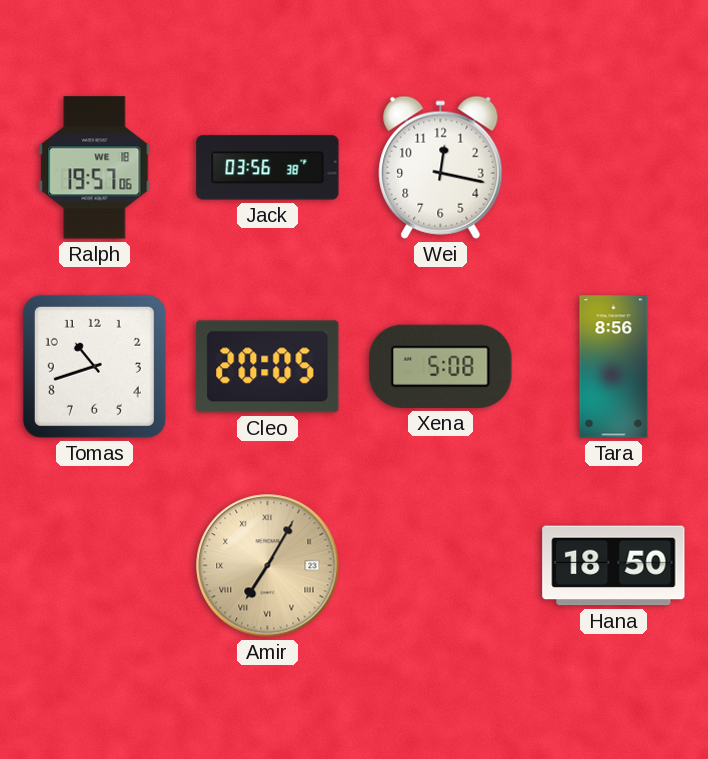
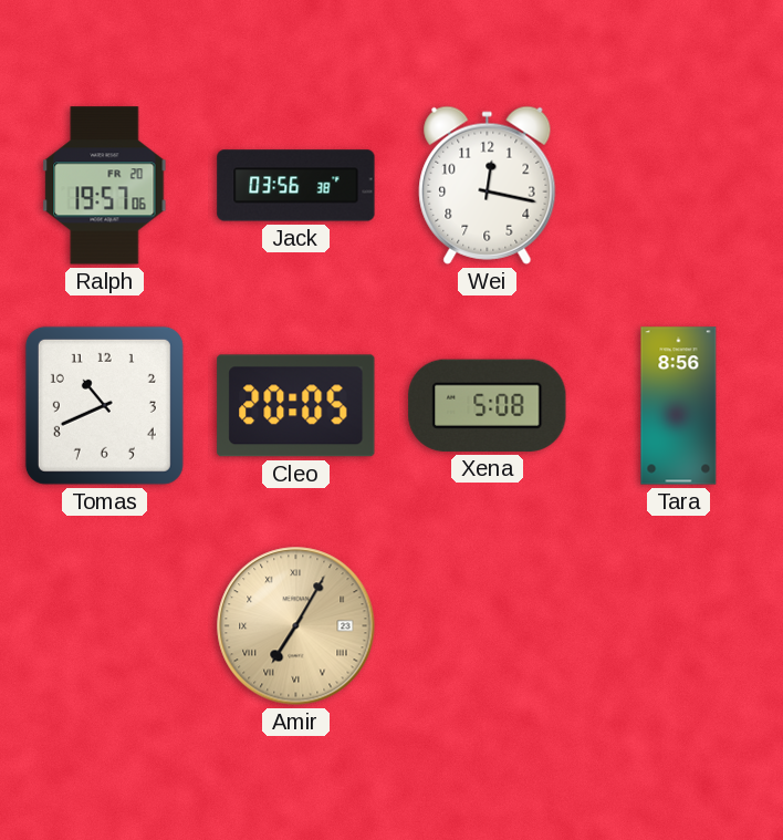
Ralph date: WE 18 -> FR 20
Tomas: 10:42 -> 10:41
Hana: 18:50 -> none
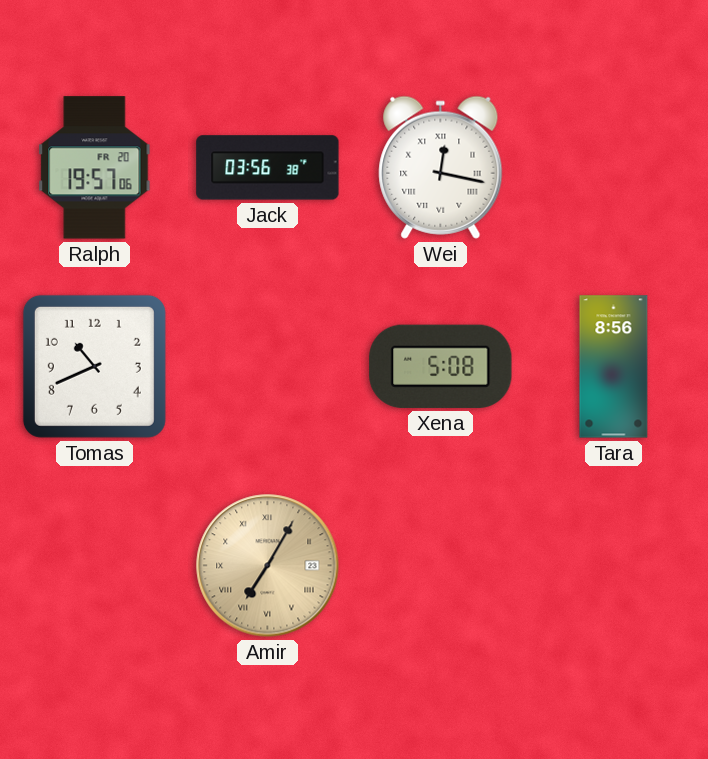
Wei numerals: Arabic -> Roman
Cleo: 20:05 -> none
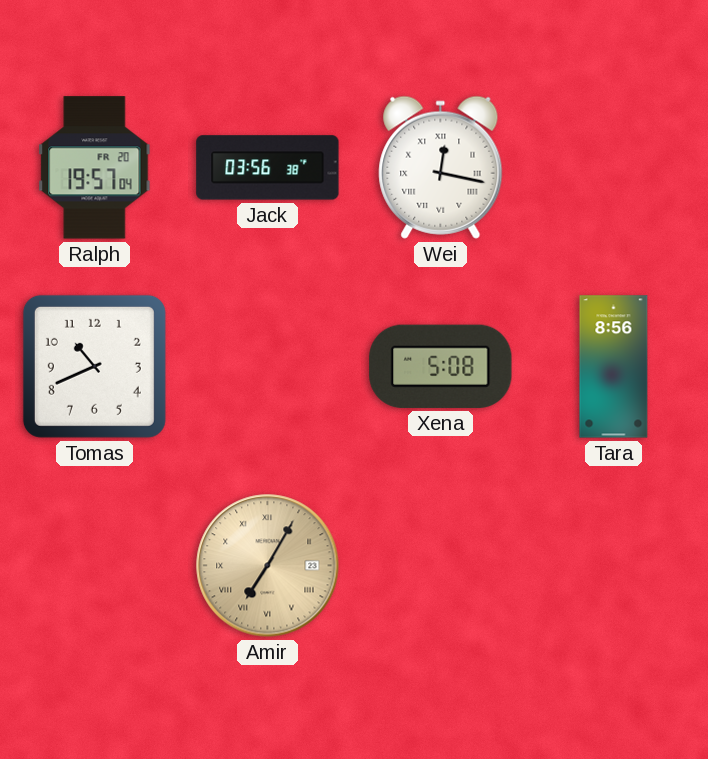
Ralph: 19:57:06 -> 19:57:04
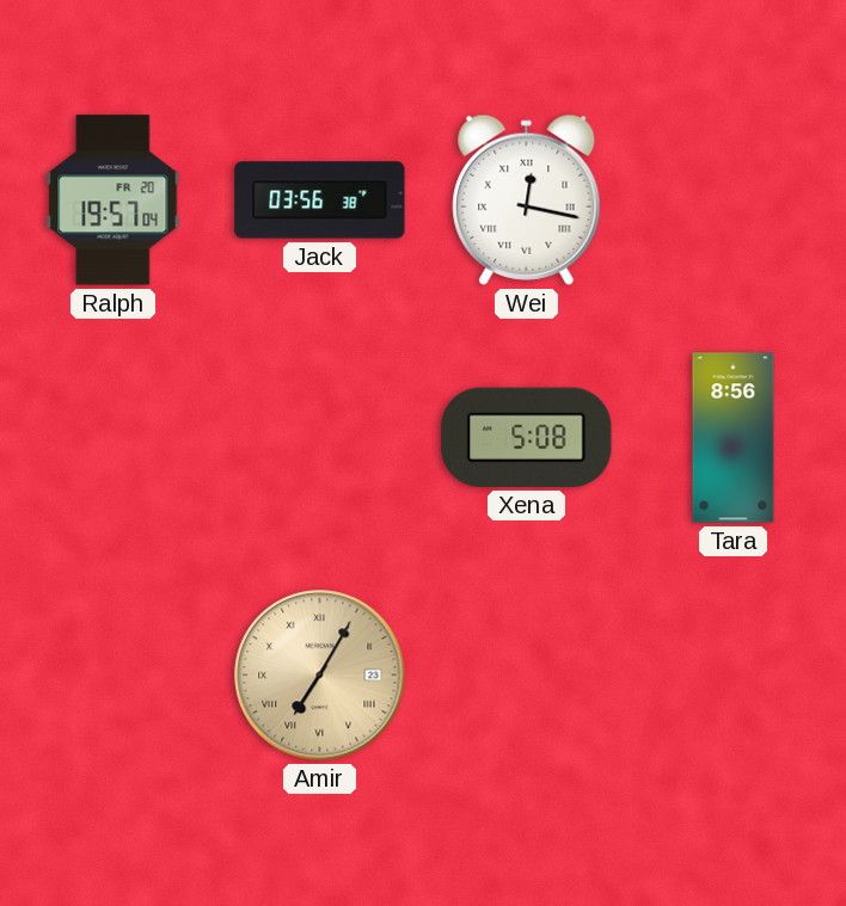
Tomas: 10:41 -> none
